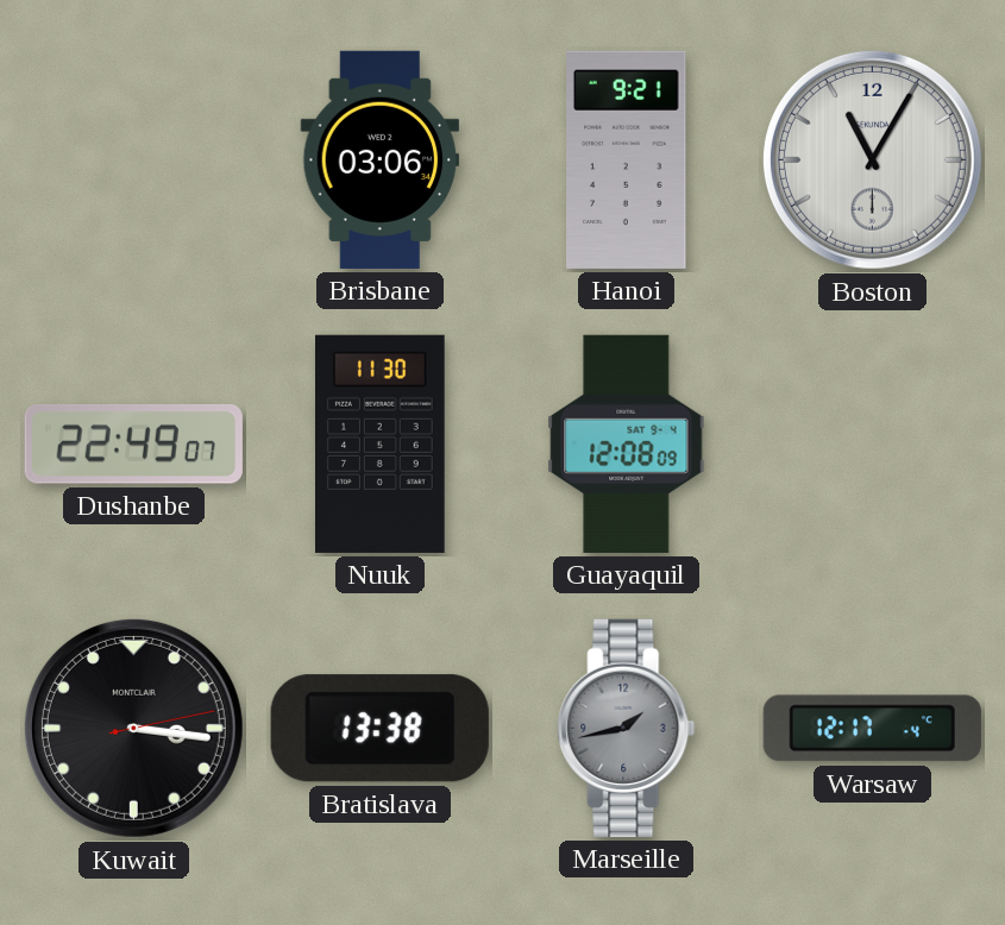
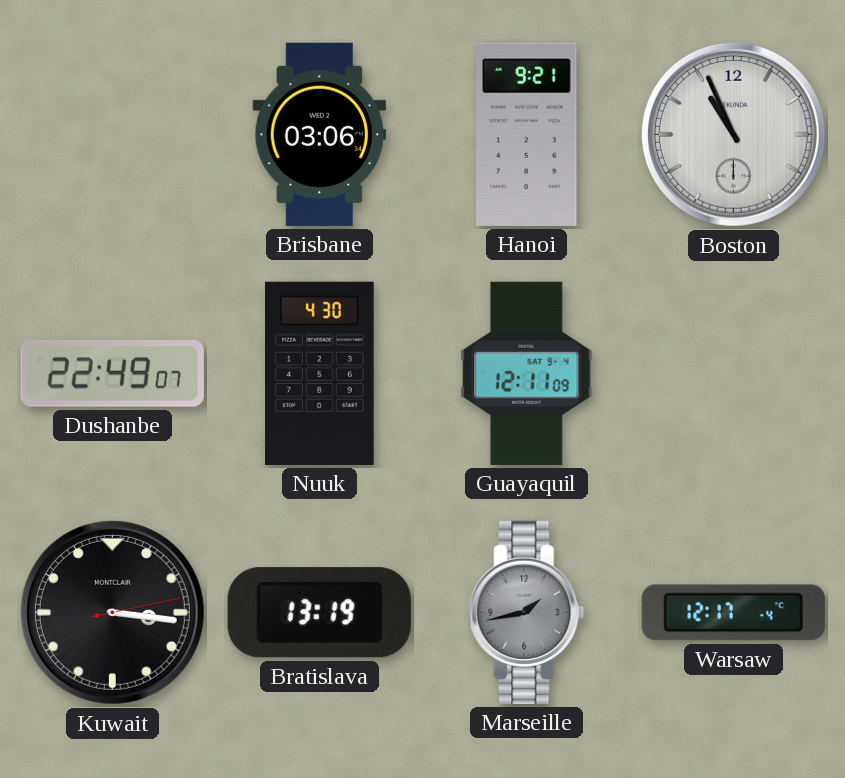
Boston: 11:05 -> 10:56
Nuuk: 11:30 -> 4:30
Guayaquil: 12:08 -> 12:11
Bratislava: 13:38 -> 13:19
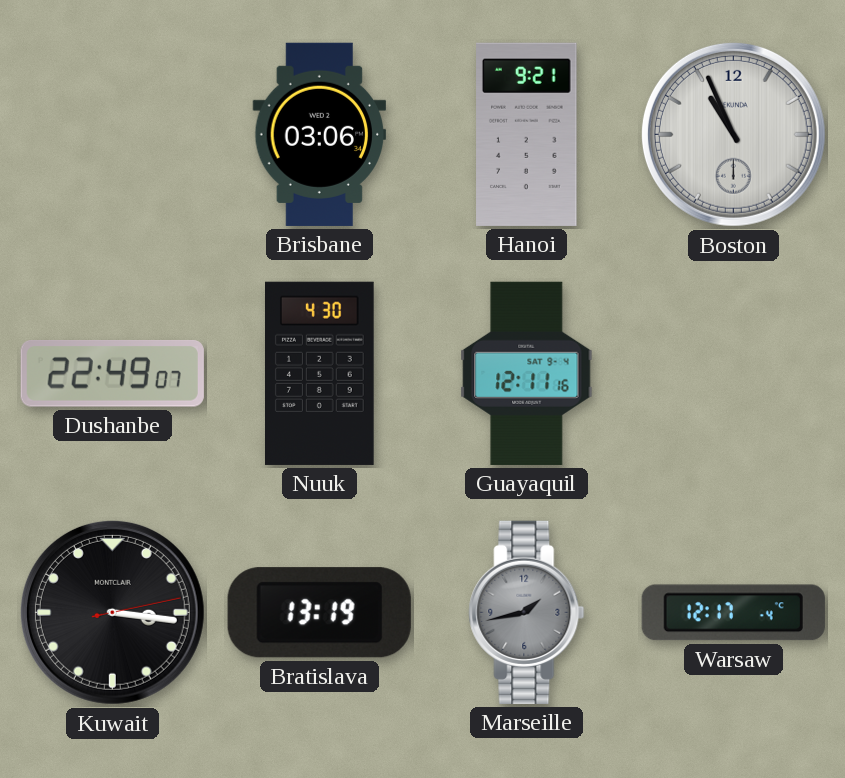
Guayaquil: 12:11:09 -> 12:11:16
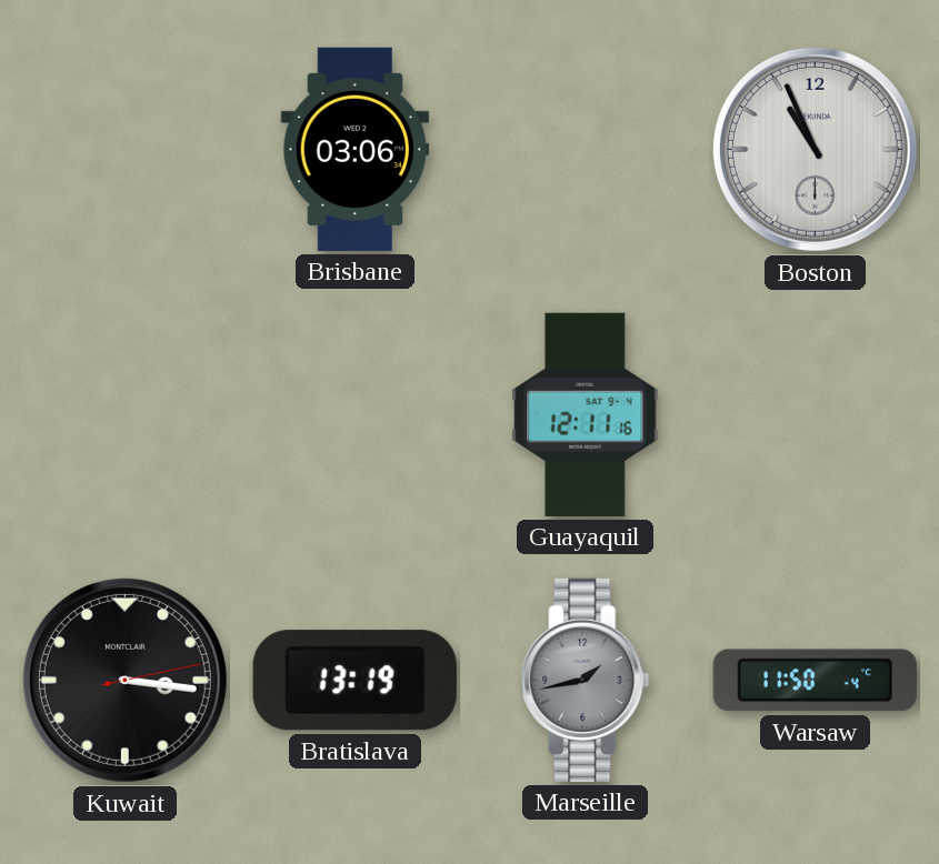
Hanoi: 9:21 -> none
Dushanbe: 22:49 -> none
Nuuk: 4:30 -> none
Warsaw: 12:17 -> 11:50
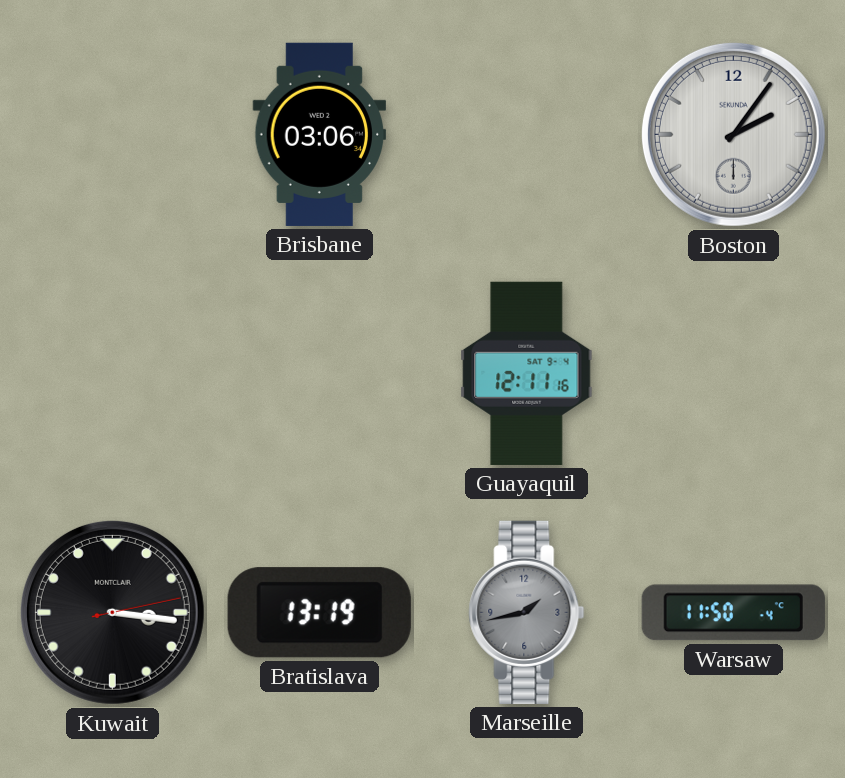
Boston: 10:56 -> 2:06
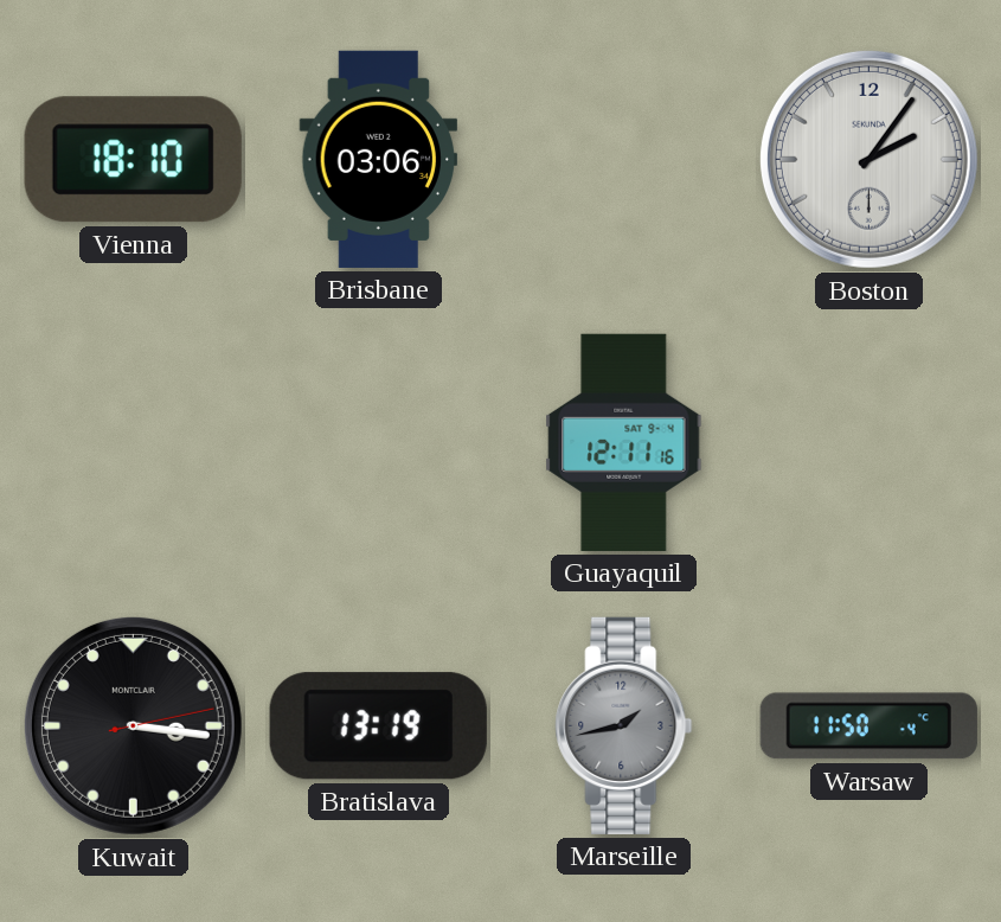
Vienna: none -> 18:10
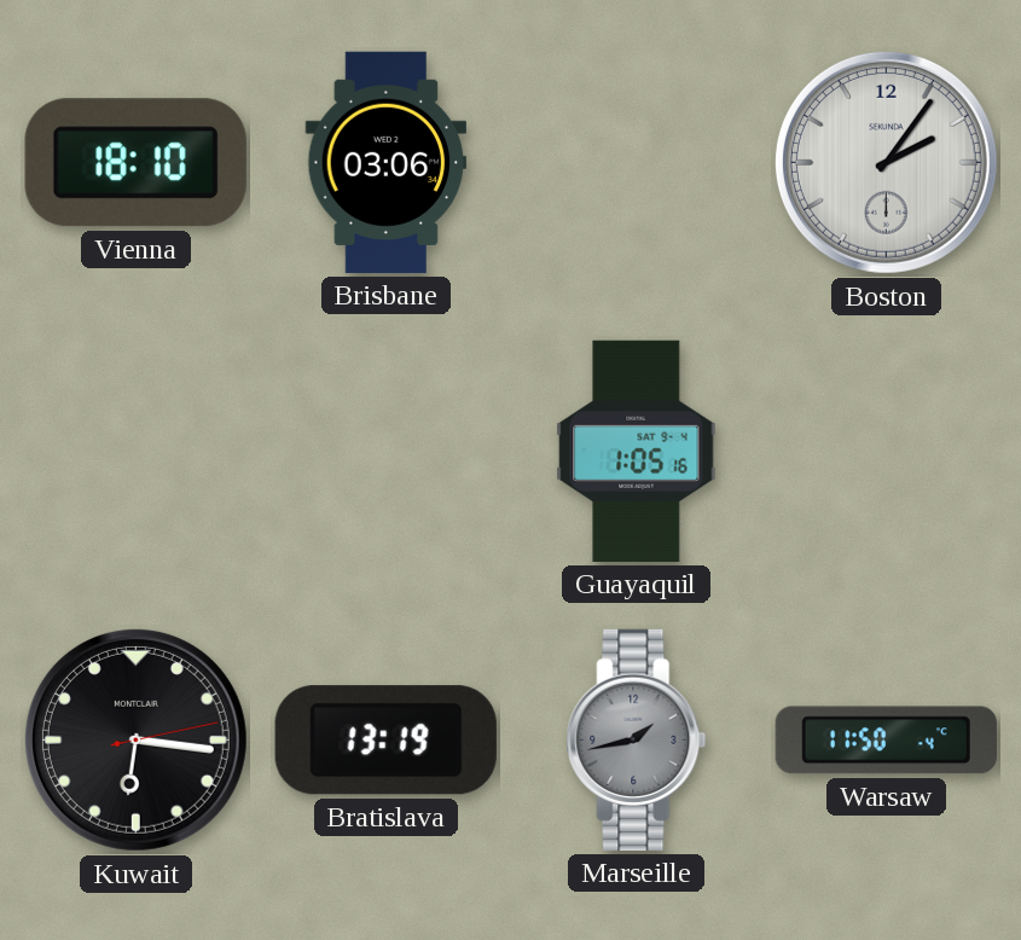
Guayaquil: 12:11 -> 1:05
Kuwait: 3:16 -> 6:16
